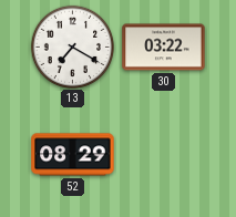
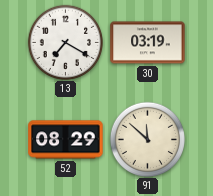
30: 03:22 -> 03:19
91: none -> 11:52
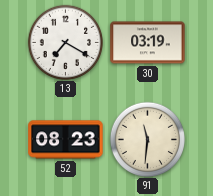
52: 08:29 -> 08:23
91: 11:52 -> 11:31
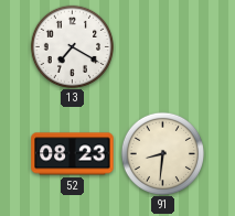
30: 03:19 -> none
91: 11:31 -> 8:31
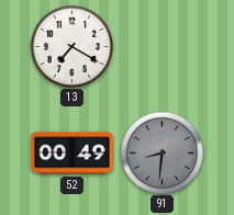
52: 08:23 -> 00:49
91 dial: cream -> grey
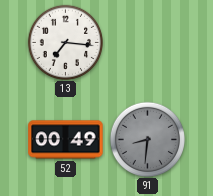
13: 7:20 -> 7:16
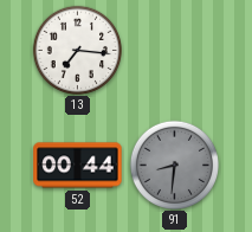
52: 00:49 -> 00:44
